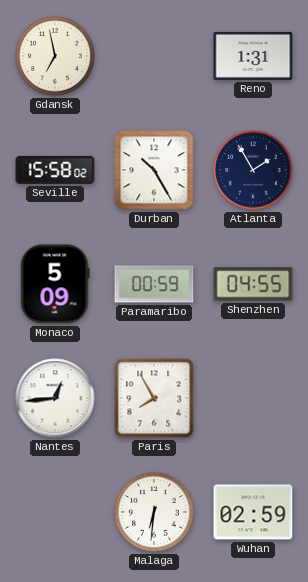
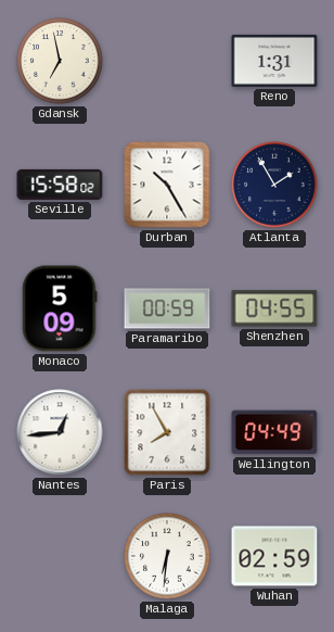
Wellington: none -> 04:49
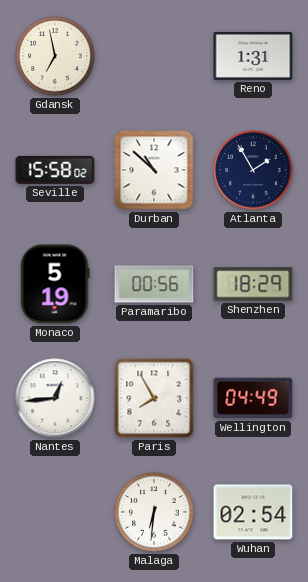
Durban: 10:25 -> 10:52
Monaco: 5:09 -> 5:19
Paramaribo: 00:59 -> 00:56
Shenzhen: 04:55 -> 18:29
Wuhan: 02:59 -> 02:54
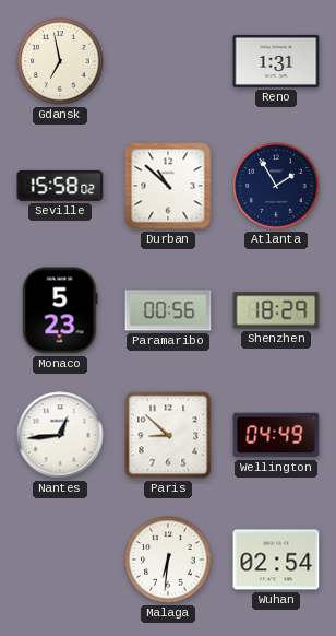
Monaco: 5:19 -> 5:23
Paris: 7:55 -> 8:52
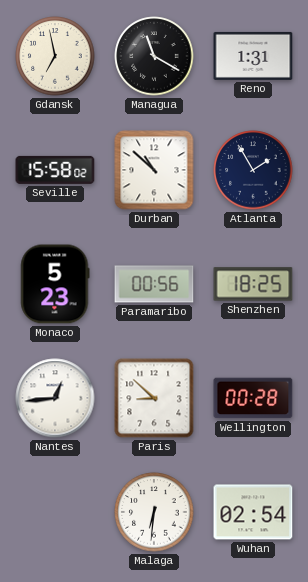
Managua: none -> 11:20
Shenzhen: 18:29 -> 18:25
Wellington: 04:49 -> 00:28
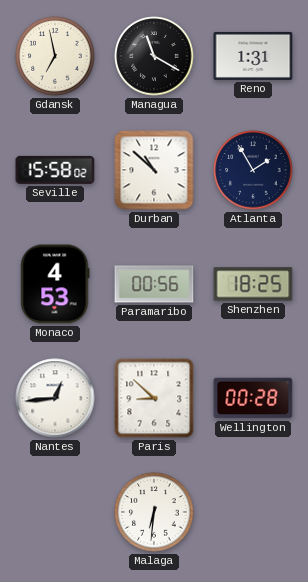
Monaco: 5:23 -> 4:53
Wuhan: 02:54 -> none
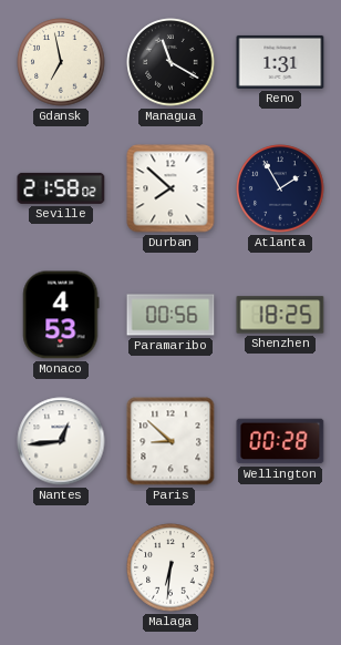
Seville: 15:58 -> 21:58
Durban: 10:52 -> 7:52
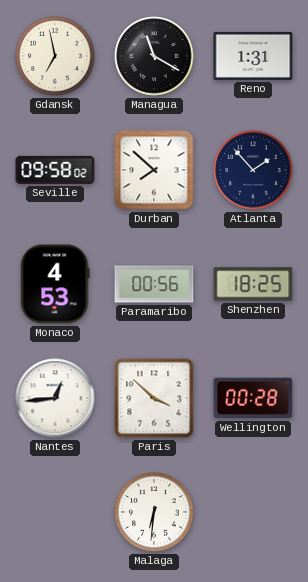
Seville: 21:58 -> 09:58
Atlanta: 1:55 -> 1:53
Paris: 8:52 -> 3:52
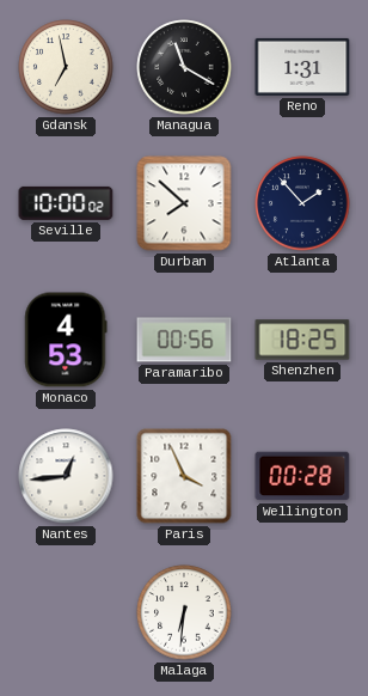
Seville: 09:58 -> 10:00
Paris: 3:52 -> 3:56
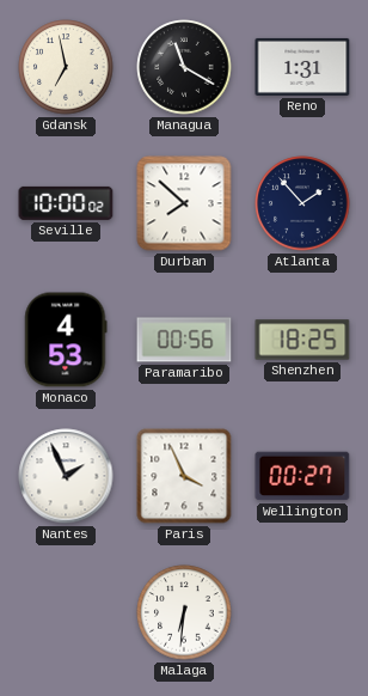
Nantes: 12:44 -> 1:56
Wellington: 00:28 -> 00:27
